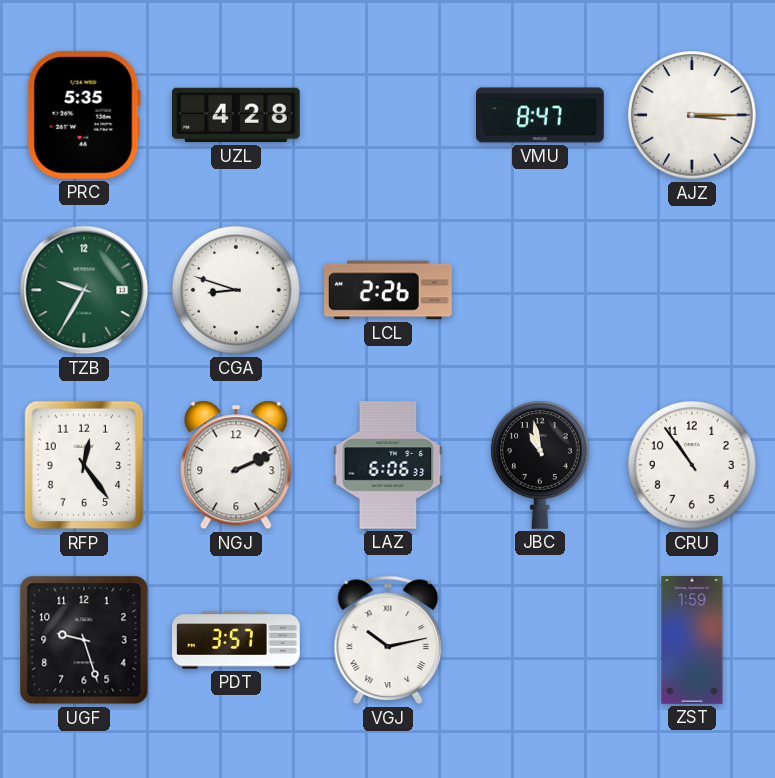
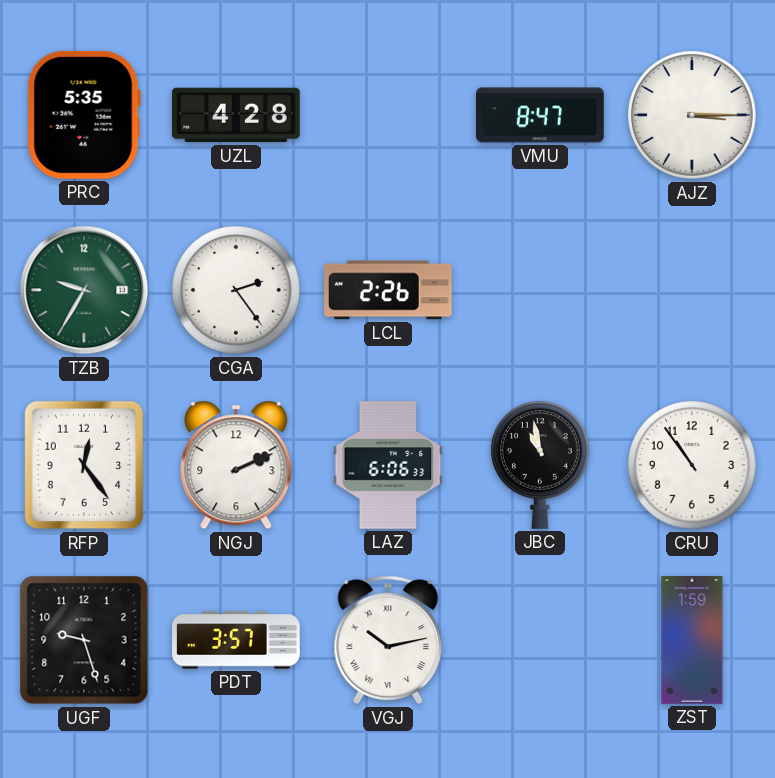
CGA: 8:48 -> 2:24
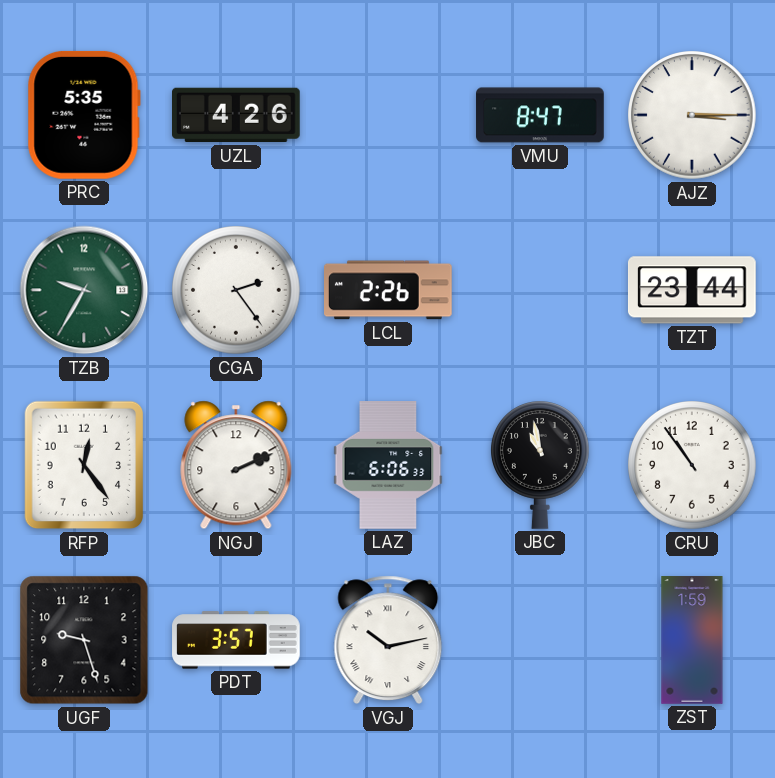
UZL: 4:28 -> 4:26
TZT: none -> 23:44
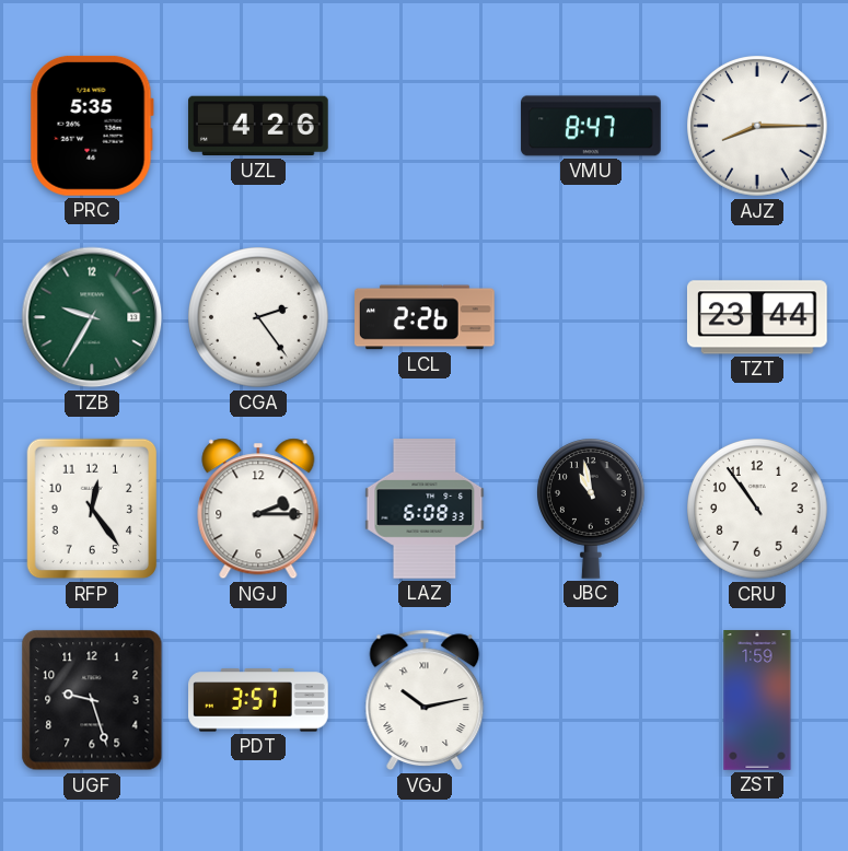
AJZ: 3:15 -> 8:15
NGJ: 2:11 -> 2:15
LAZ: 6:06 -> 6:08
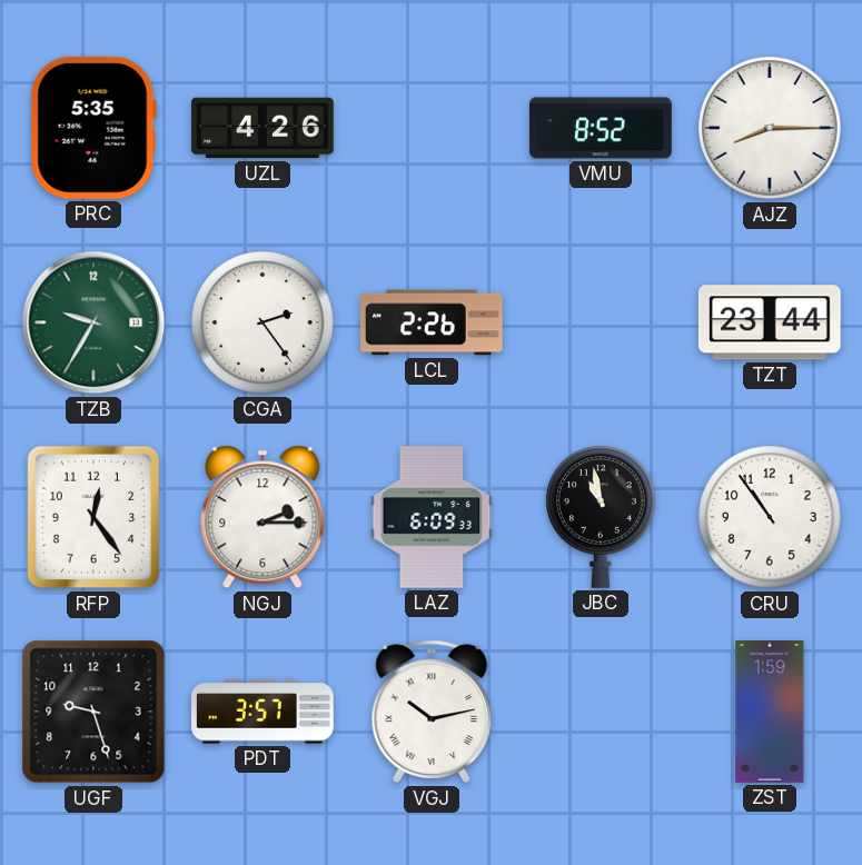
VMU: 8:47 -> 8:52
LAZ: 6:08 -> 6:09
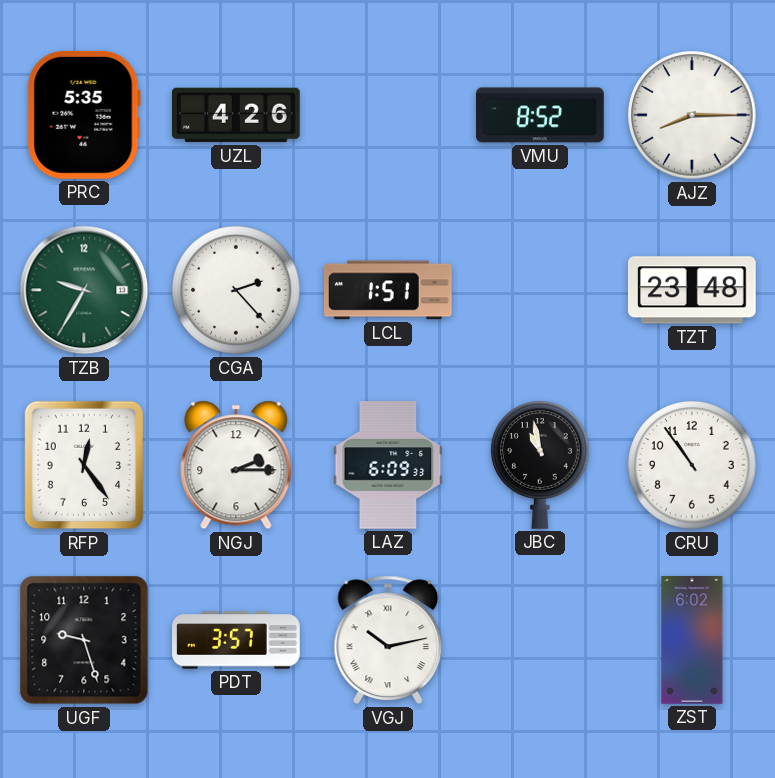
CGA: 2:24 -> 2:23
LCL: 2:26 -> 1:51
TZT: 23:44 -> 23:48
ZST: 1:59 -> 6:02
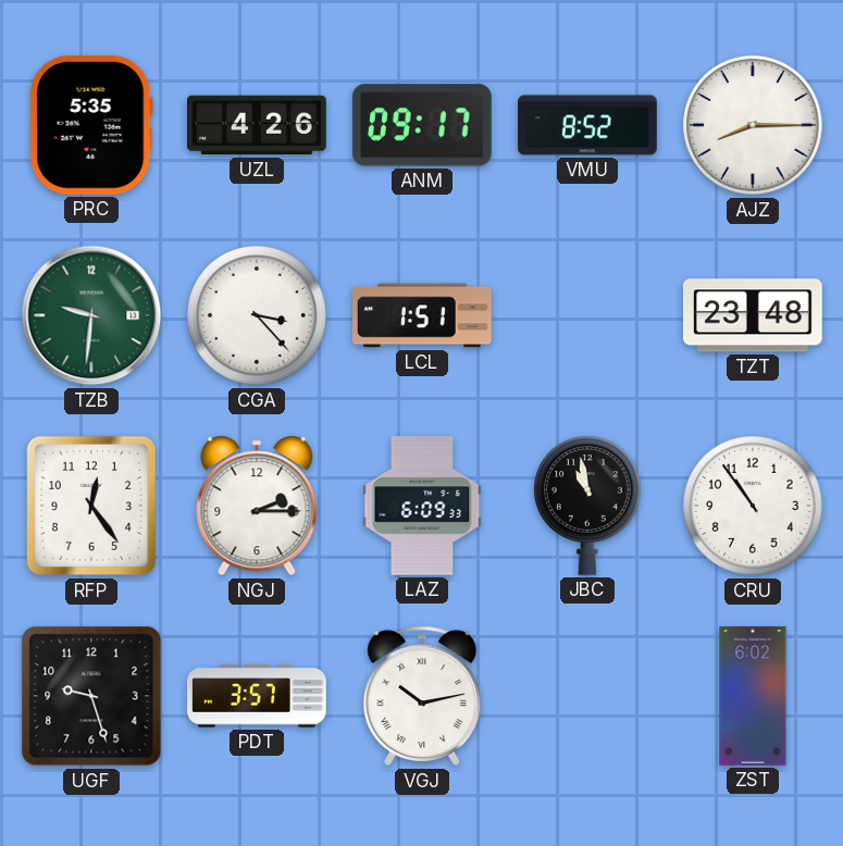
ANM: none -> 09:17
TZB: 9:35 -> 9:31
CGA: 2:23 -> 3:23
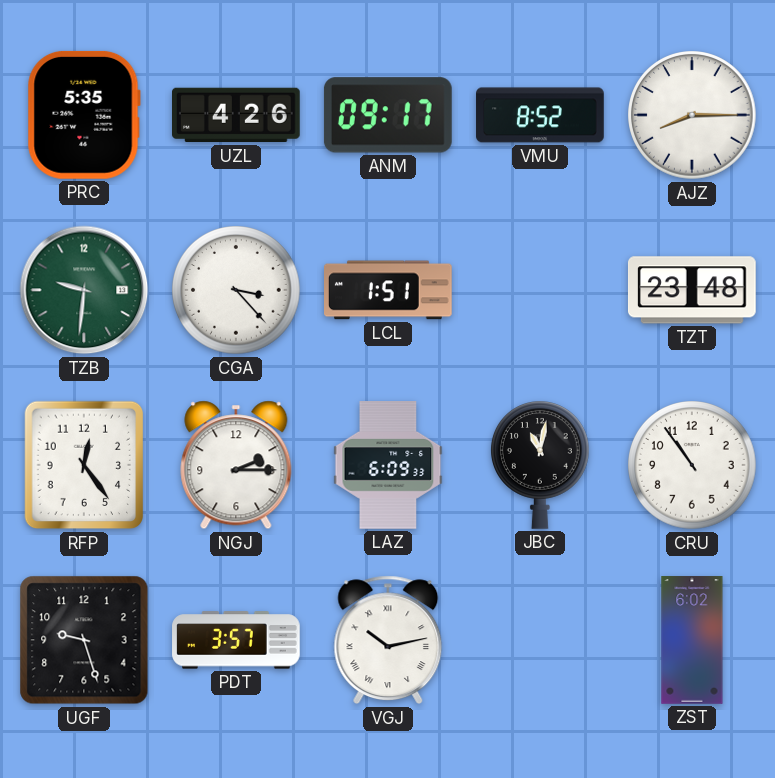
JBC: 10:58 -> 11:02
